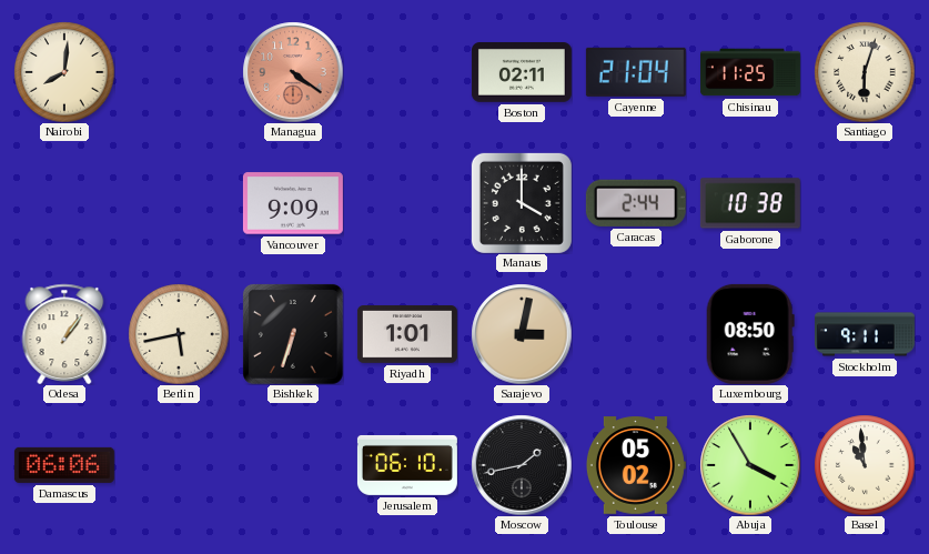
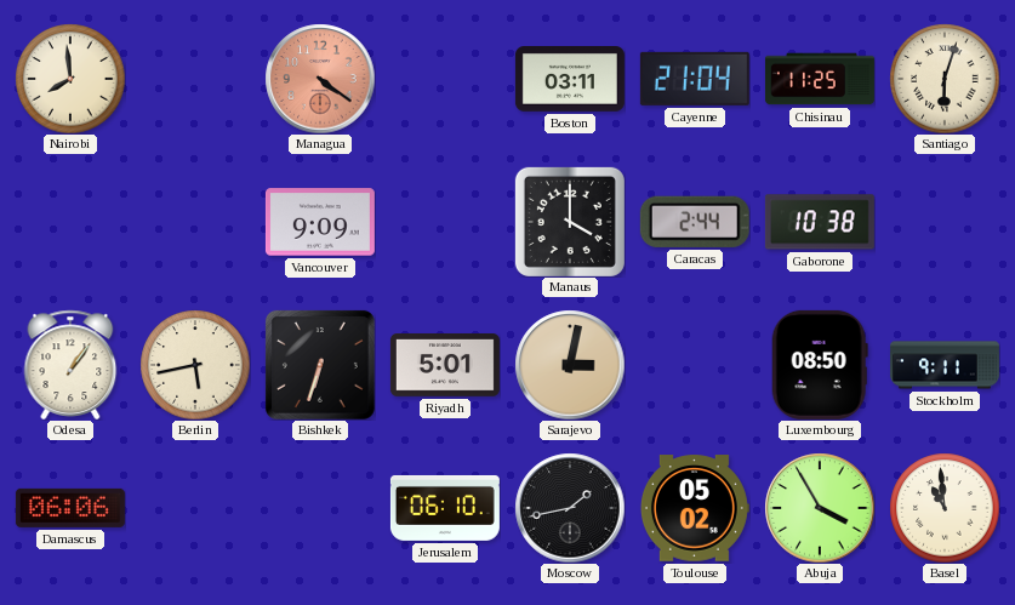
Nairobi: 8:01 -> 7:59
Boston: 02:11 -> 03:11
Riyadh: 1:01 -> 5:01
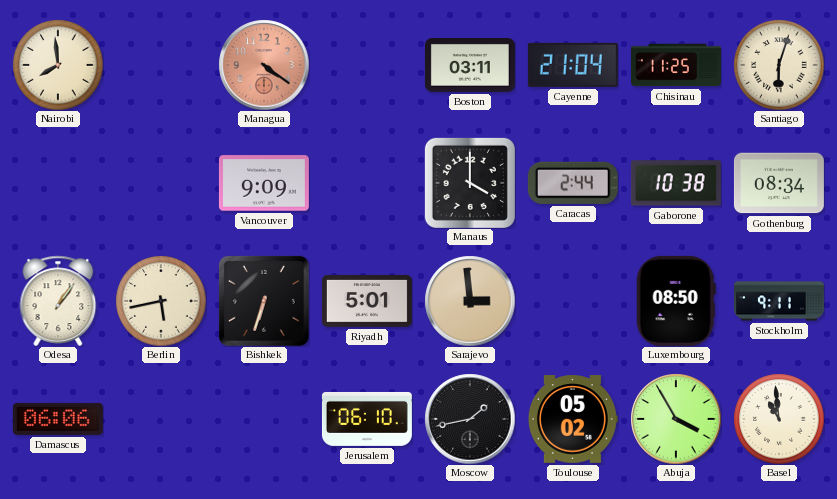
Gothenburg: none -> 08:34
Sarajevo: 3:02 -> 2:59
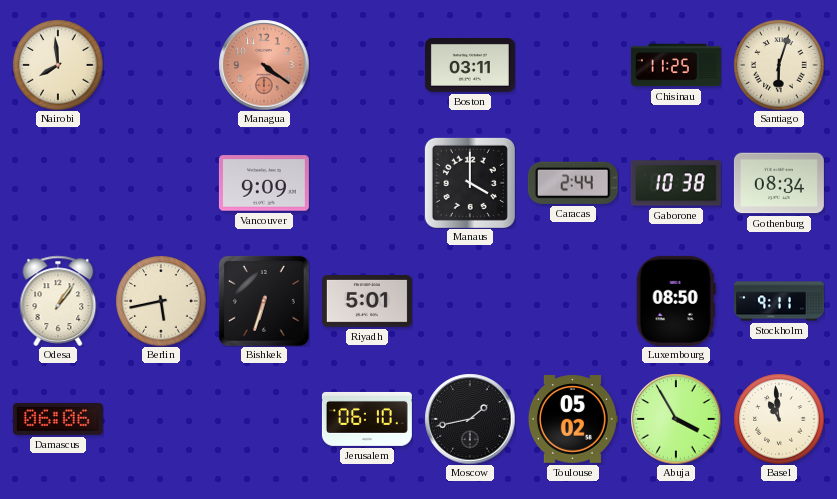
Cayenne: 21:04 -> none
Sarajevo: 2:59 -> none
